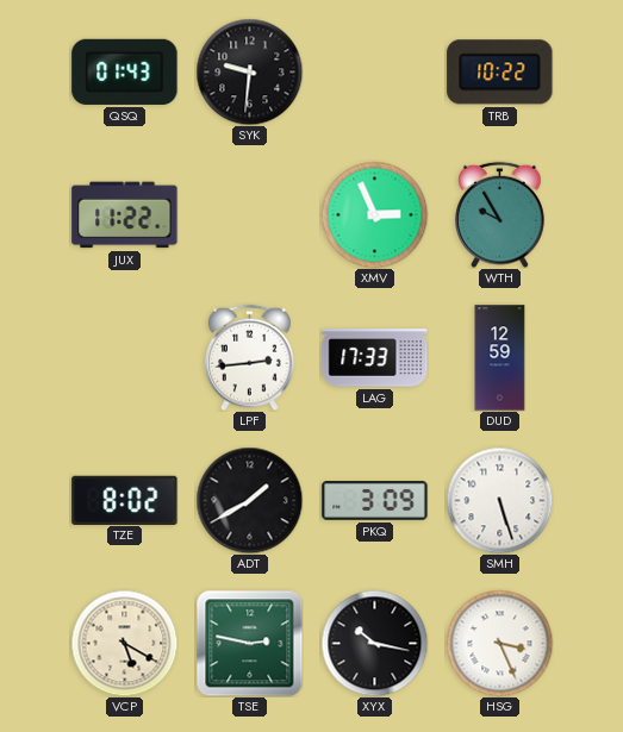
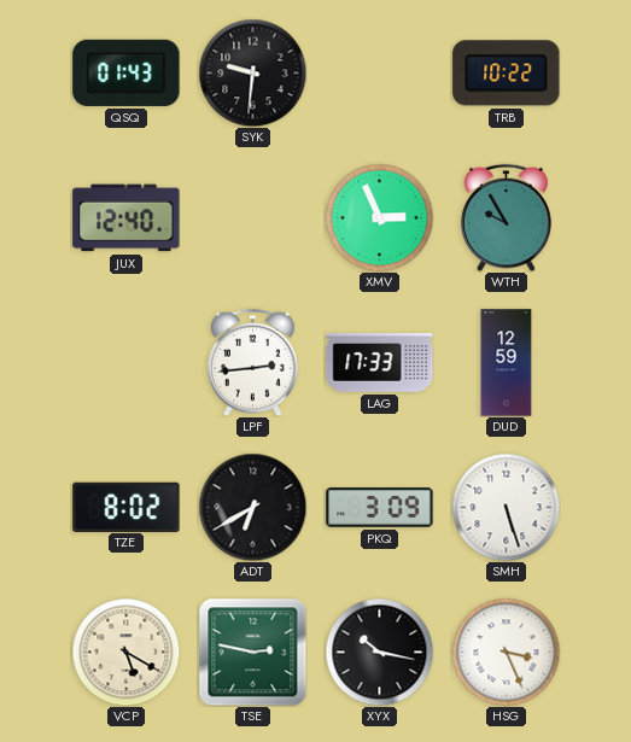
JUX: 11:22 -> 12:40
ADT: 1:40 -> 6:40
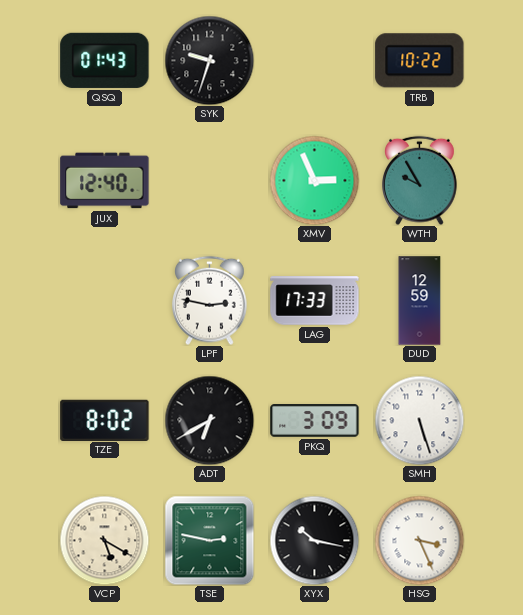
SYK: 9:31 -> 9:33
LPF: 2:44 -> 2:47
